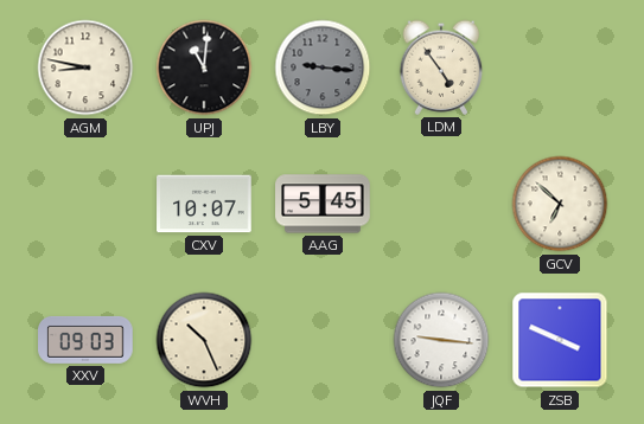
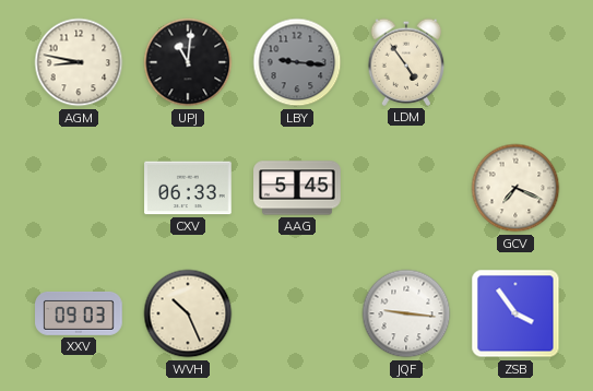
CXV: 10:07 -> 06:33
GCV: 6:52 -> 7:19
ZSB: 3:49 -> 3:54
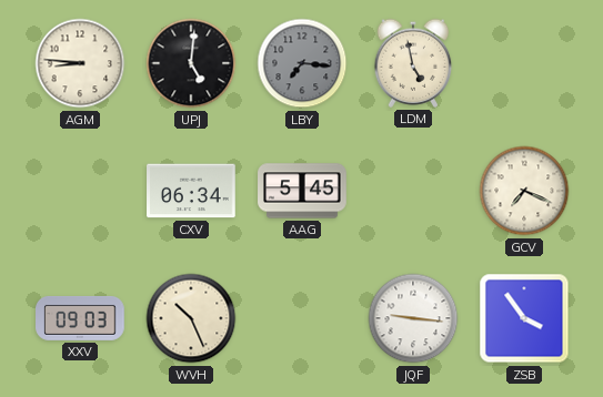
AGM: 8:47 -> 8:46
UPJ: 11:01 -> 5:01
LBY: 9:16 -> 7:16
LDM: 4:54 -> 4:58
CXV: 06:33 -> 06:34
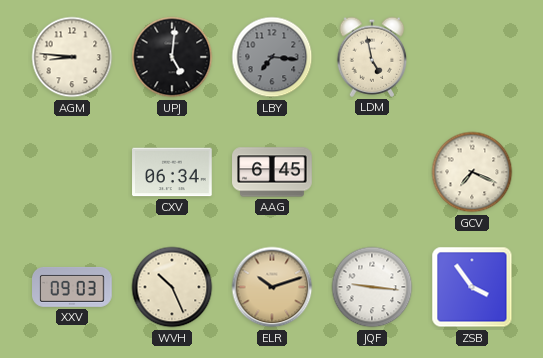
AAG: 5:45 -> 6:45
ELR: none -> 10:12
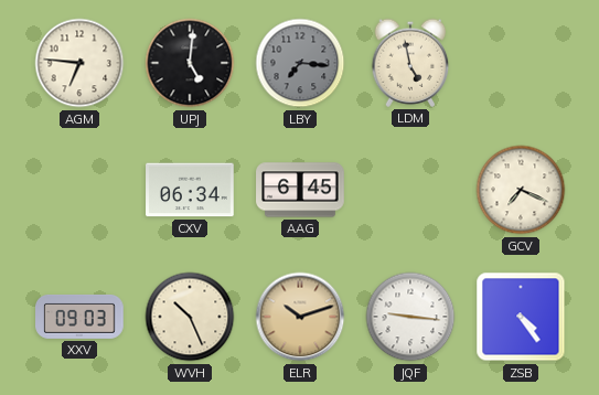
AGM: 8:46 -> 6:46
ZSB: 3:54 -> 4:24
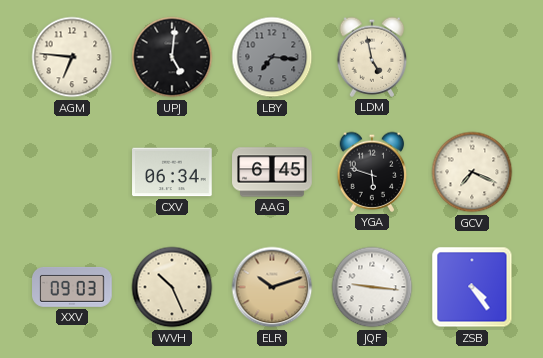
YGA: none -> 5:48
